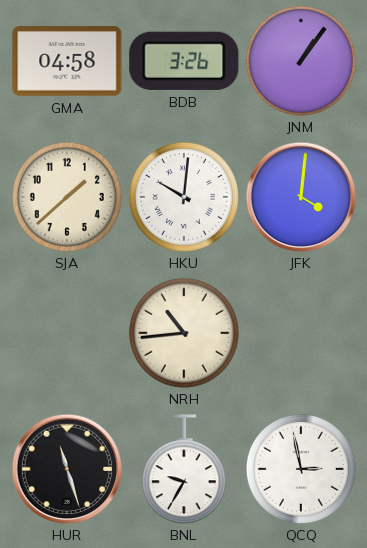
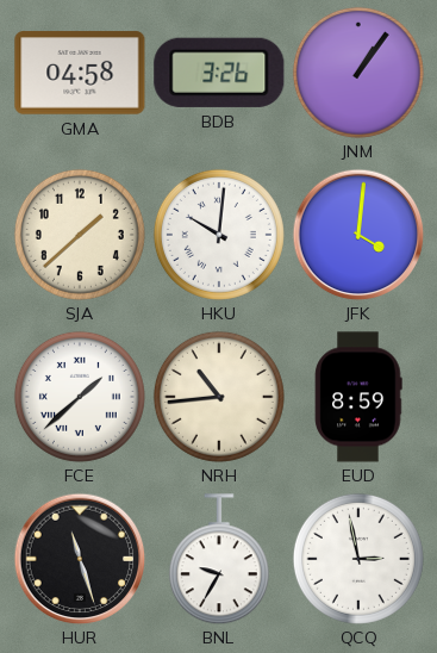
FCE: none -> 1:38
EUD: none -> 8:59
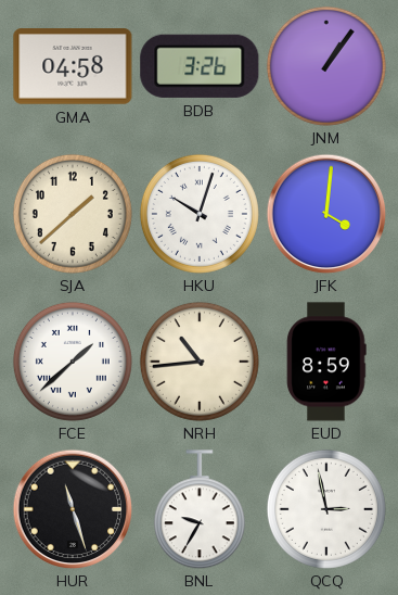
HKU: 10:01 -> 10:03
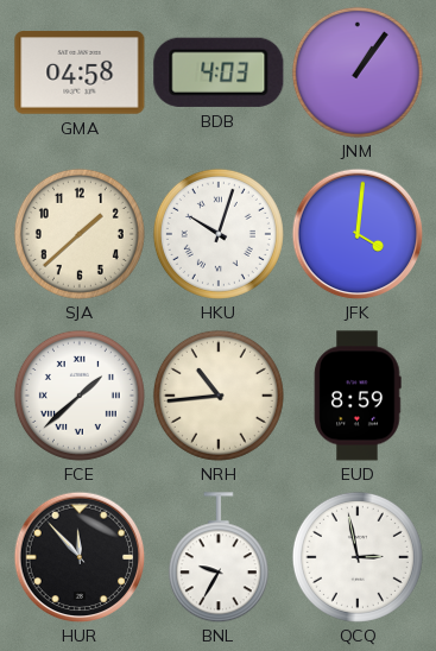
BDB: 3:26 -> 4:03
HUR: 11:27 -> 11:53
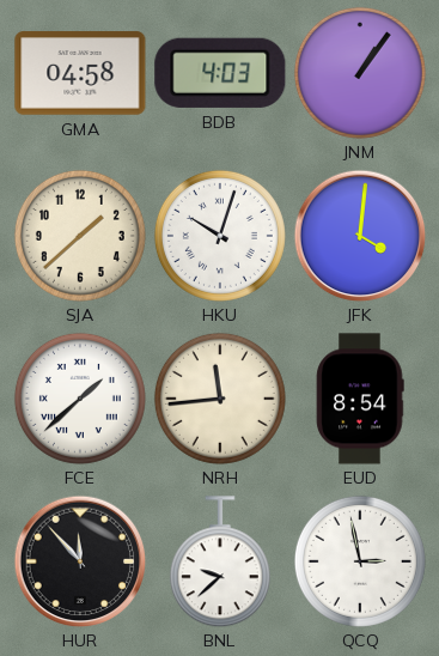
NRH: 10:44 -> 11:44
EUD: 8:59 -> 8:54
BNL: 9:35 -> 9:38
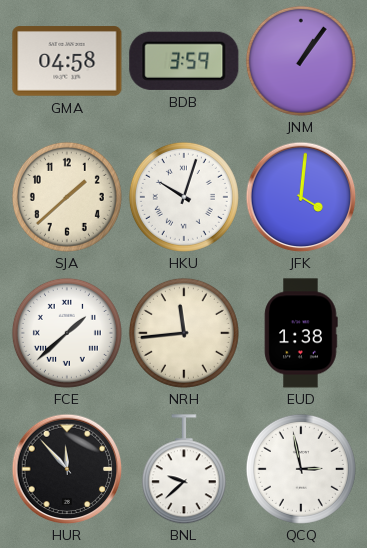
BDB: 4:03 -> 3:59
EUD: 8:54 -> 1:38
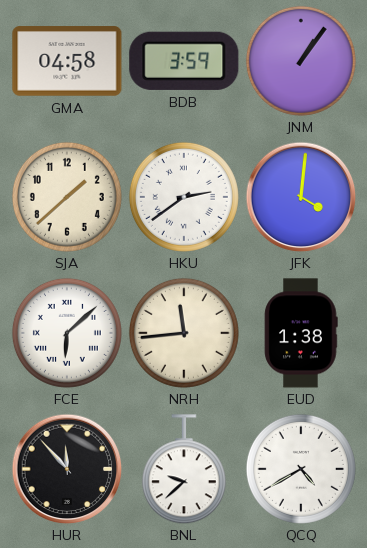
HKU: 10:03 -> 2:39
FCE: 1:38 -> 6:08
QCQ: 2:58 -> 4:40
